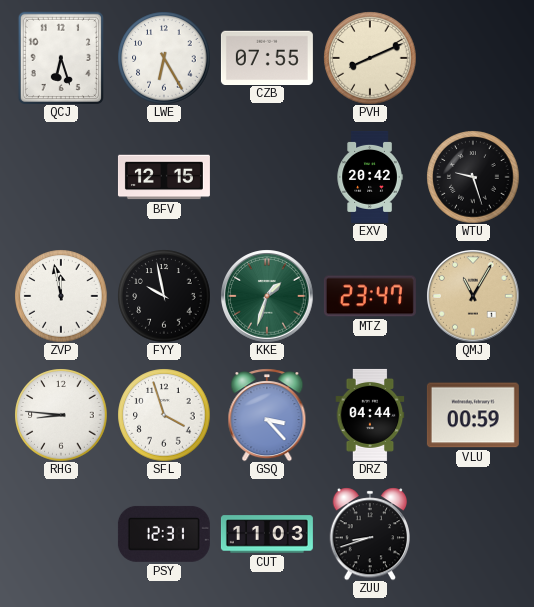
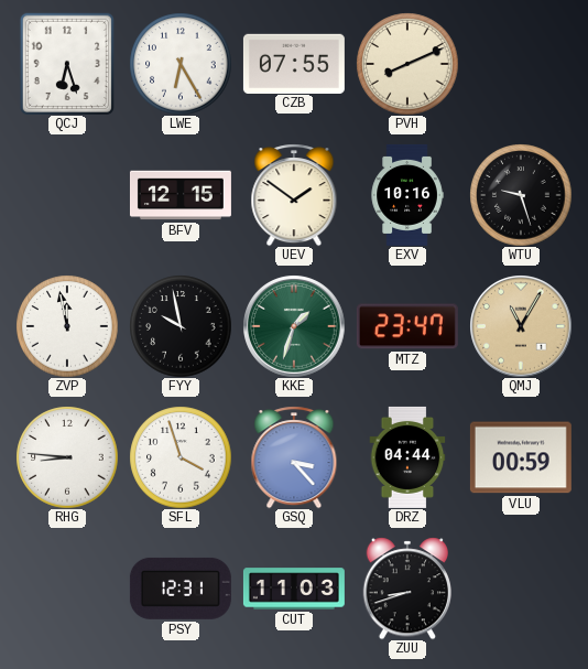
UEV: none -> 1:51
EXV: 20:42 -> 10:16
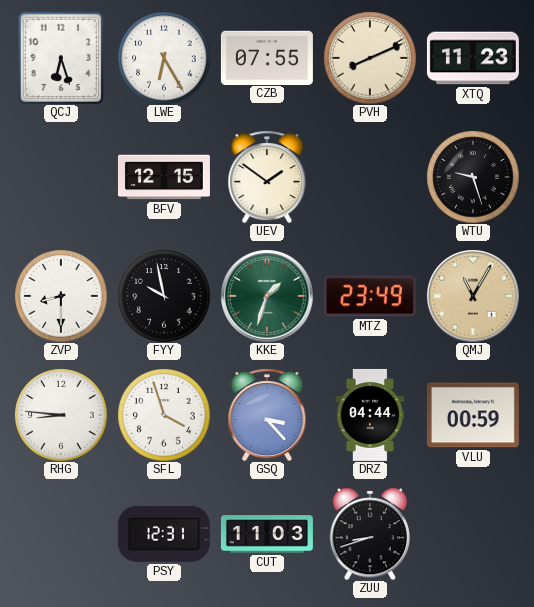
XTQ: none -> 11:23
EXV: 10:16 -> none
ZVP: 11:58 -> 8:30
MTZ: 23:47 -> 23:49
